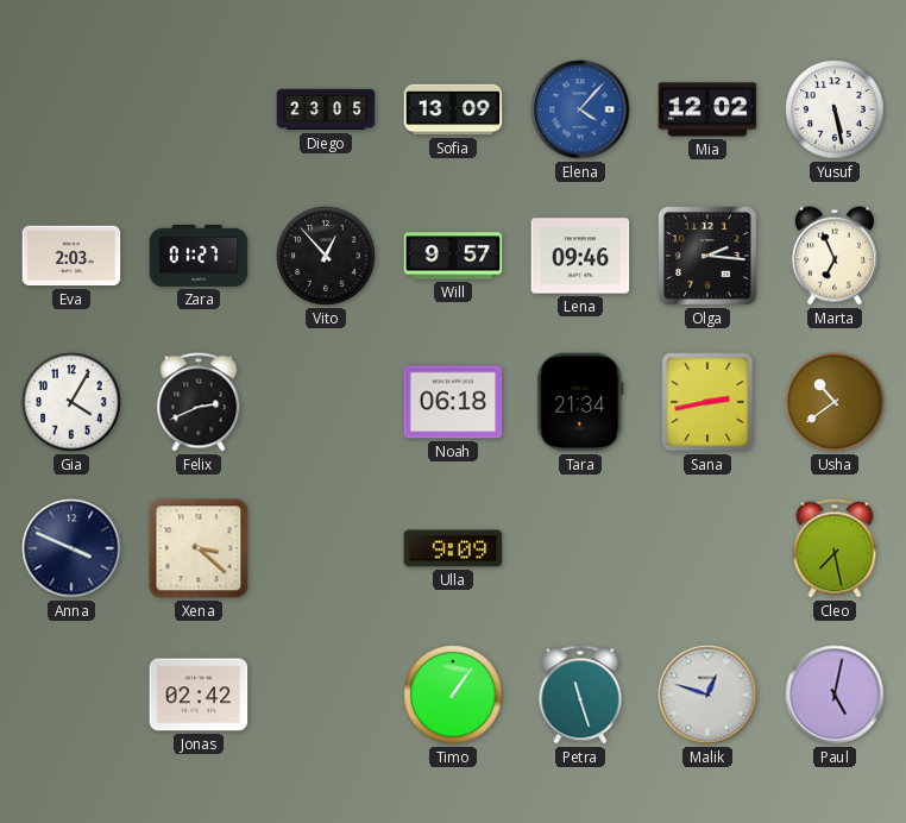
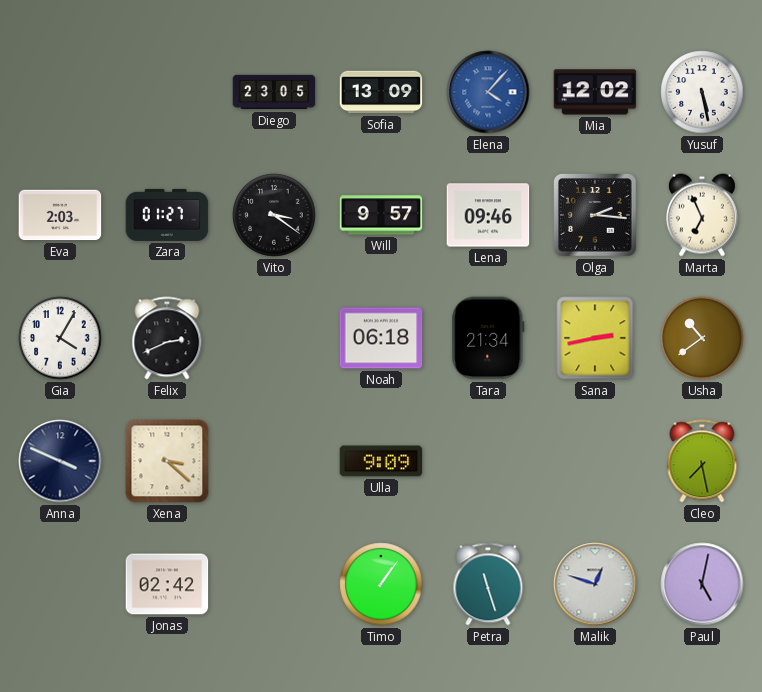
Vito: 12:53 -> 3:21
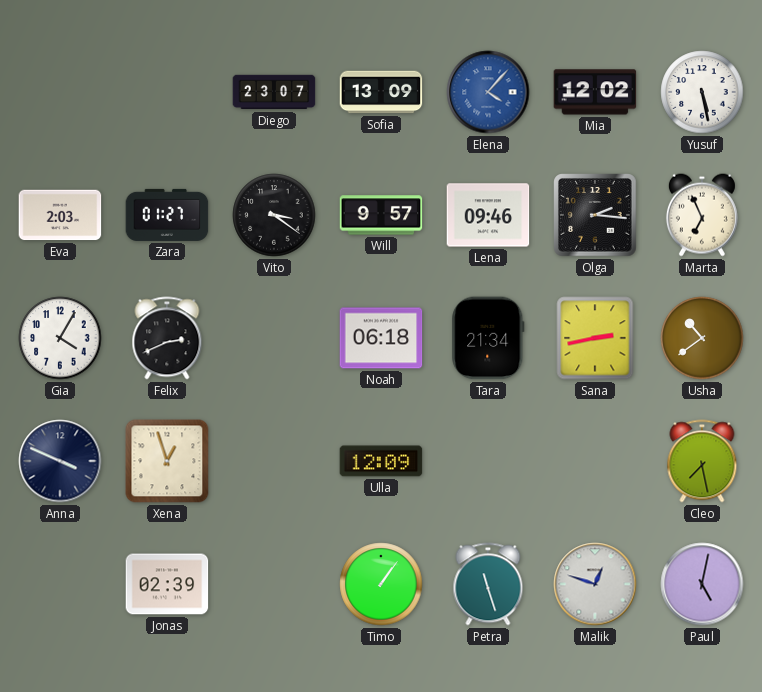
Diego: 23:05 -> 23:07
Xena: 3:22 -> 12:57
Ulla: 9:09 -> 12:09
Jonas: 02:42 -> 02:39
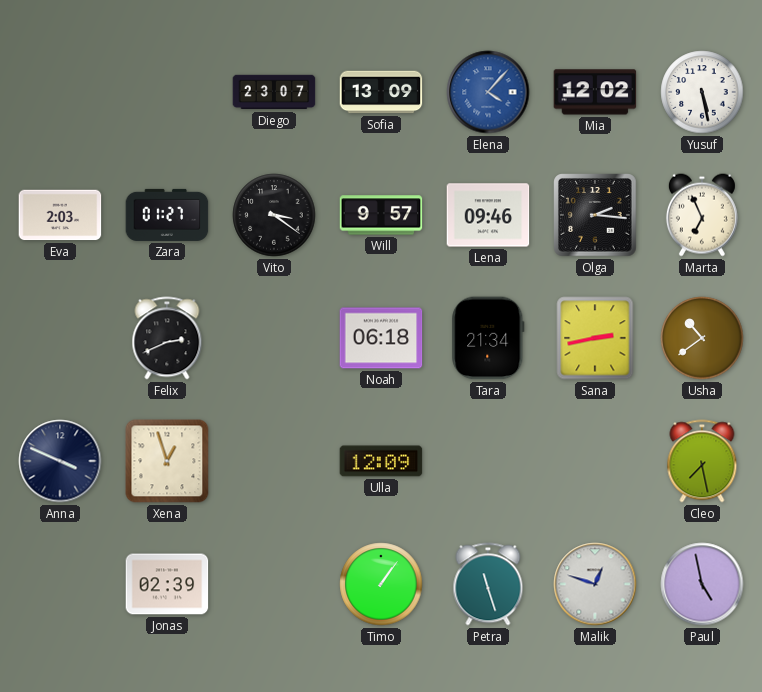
Gia: 4:05 -> none
Paul: 5:02 -> 4:58
